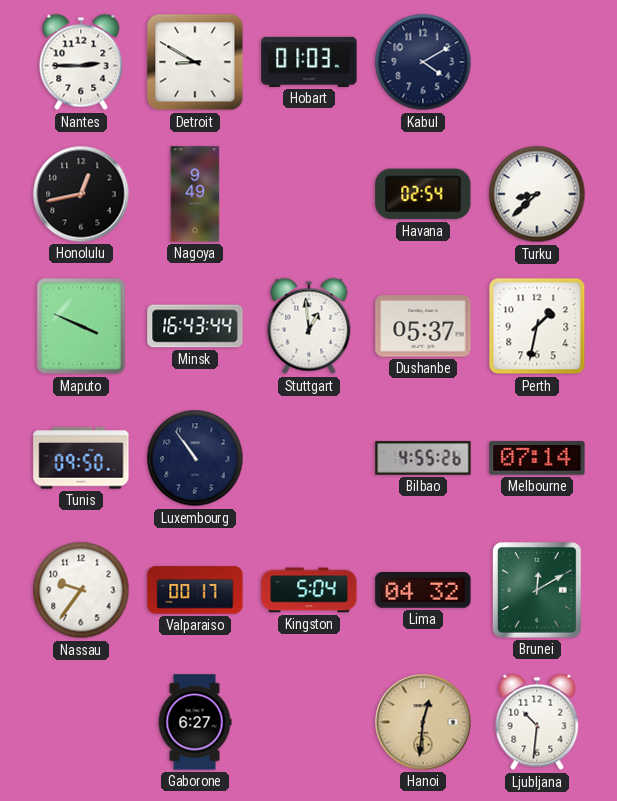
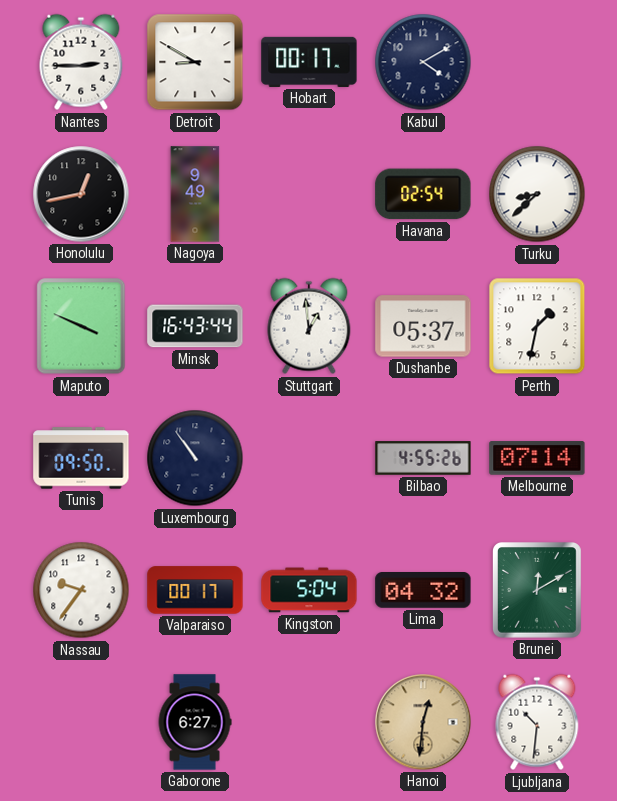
Hobart: 01:03 -> 00:17
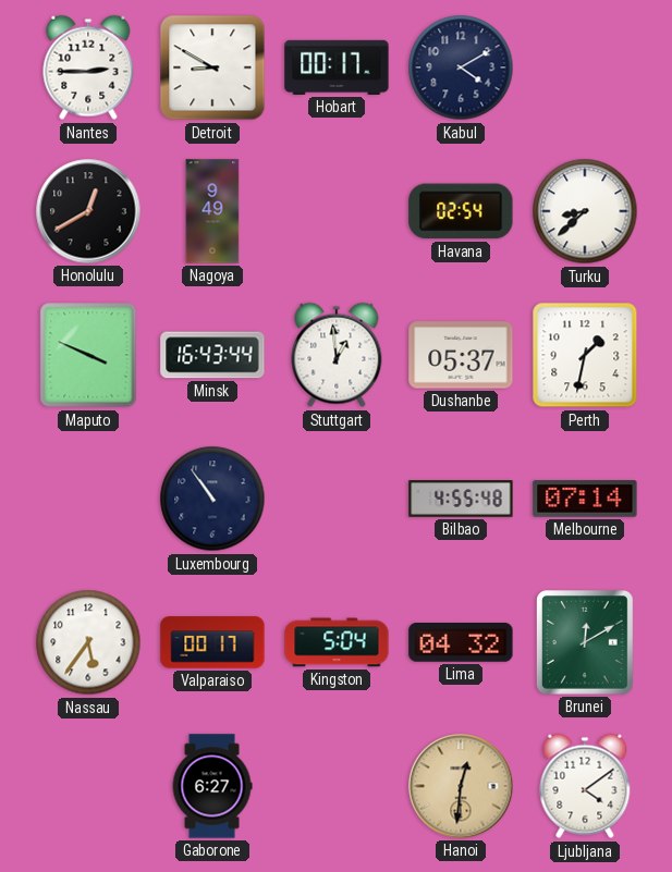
Honolulu: 12:43 -> 12:40
Tunis: 09:50 -> none
Bilbao: 4:55:26 -> 4:55:48
Nassau: 9:36 -> 5:36
Ljubljana: 10:31 -> 4:09
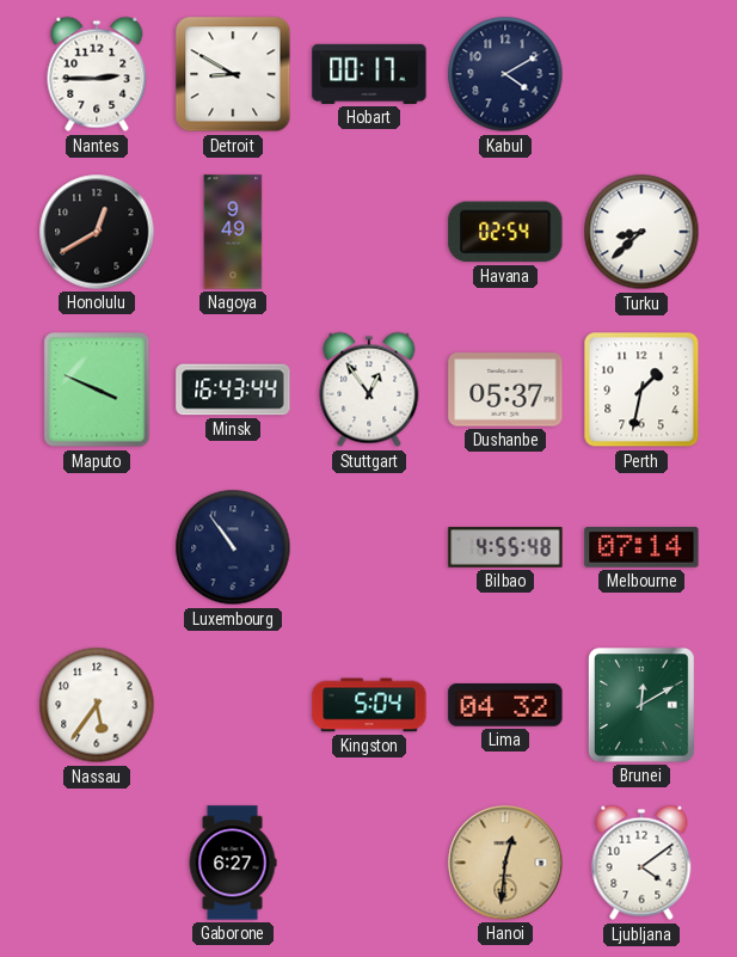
Stuttgart: 12:59 -> 12:54
Valparaiso: 00:17 -> none
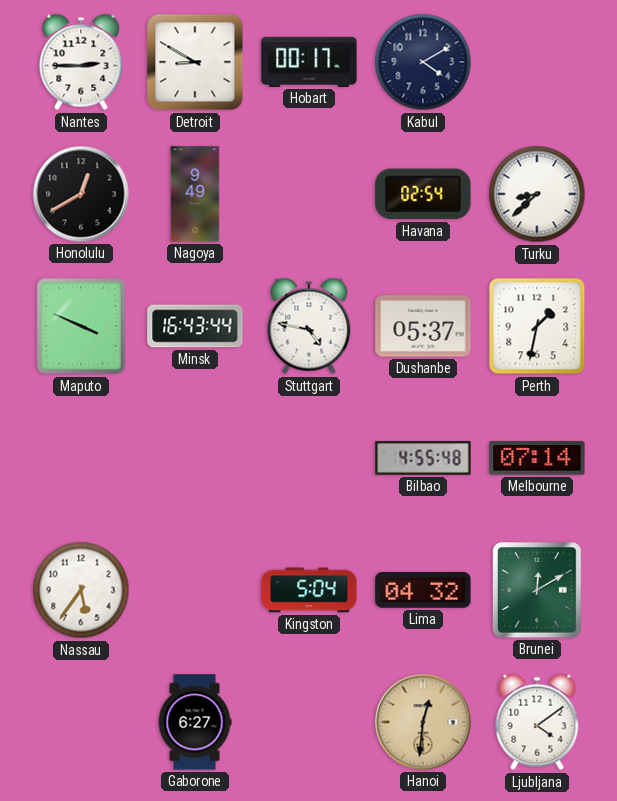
Stuttgart: 12:54 -> 4:47
Luxembourg: 10:54 -> none
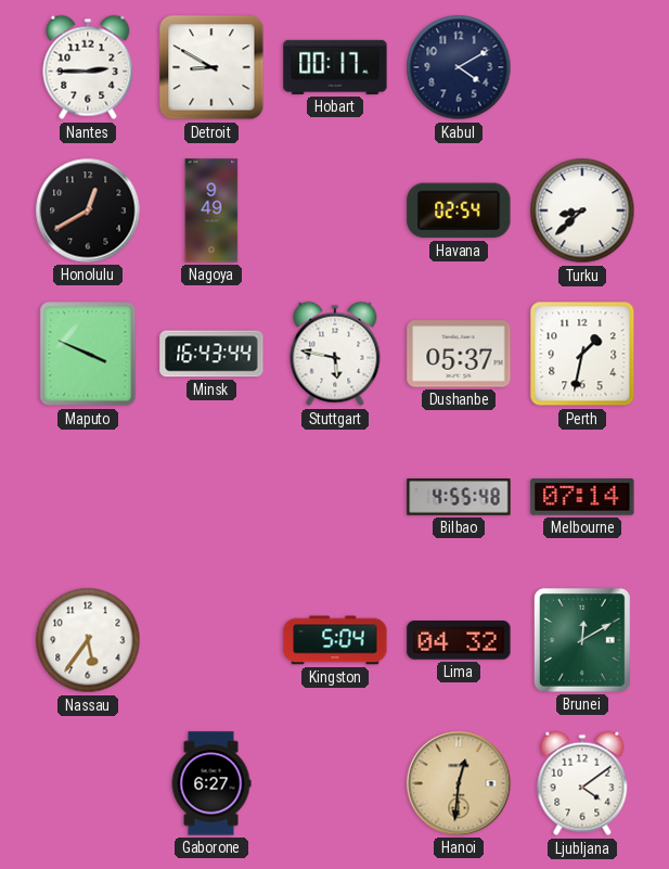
Stuttgart: 4:47 -> 5:47
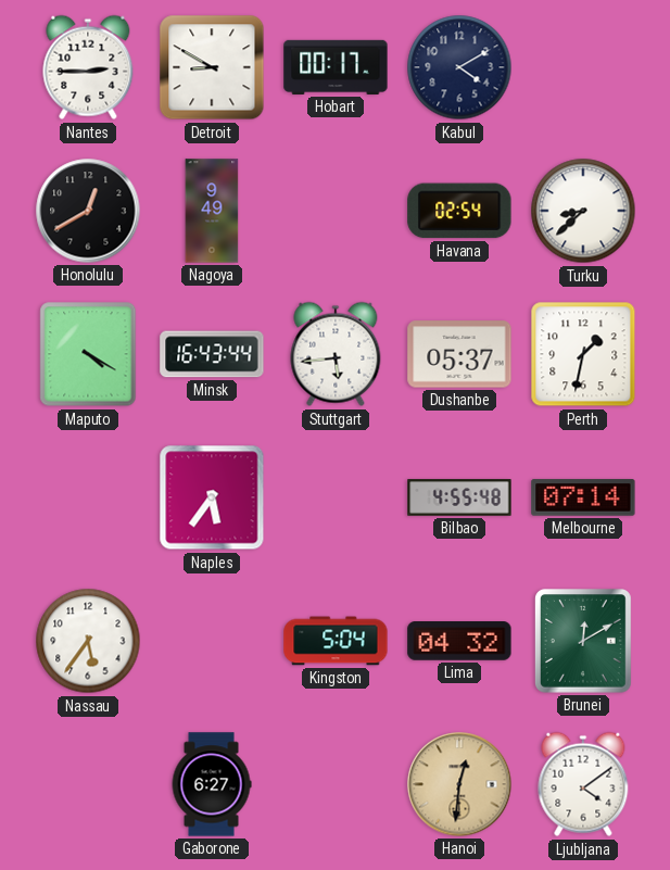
Maputo: 3:49 -> 4:20
Stuttgart: 5:47 -> 5:44
Naples: none -> 5:36
